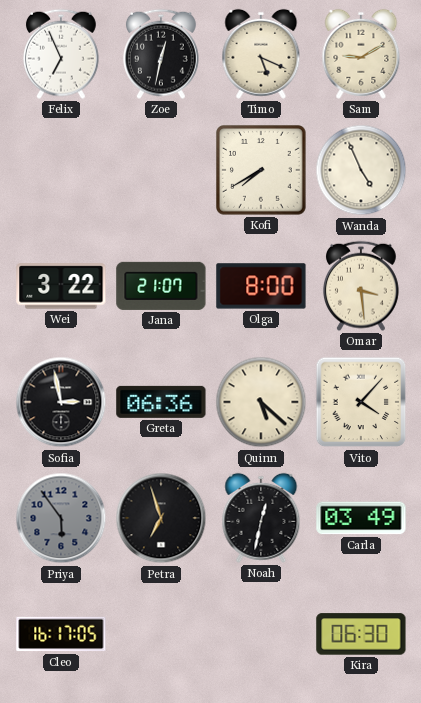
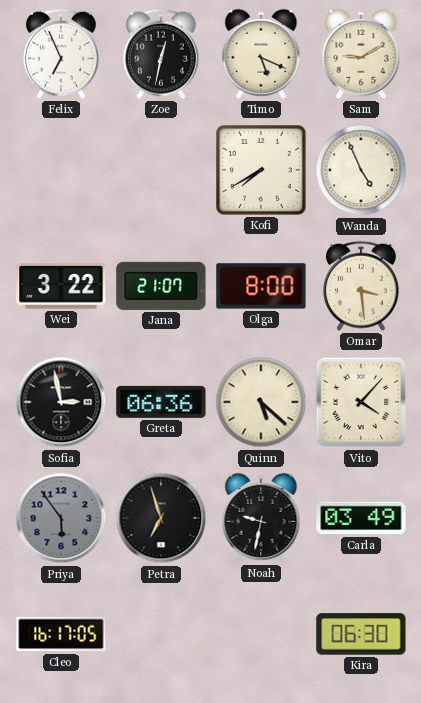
Noah: 12:32 -> 9:32
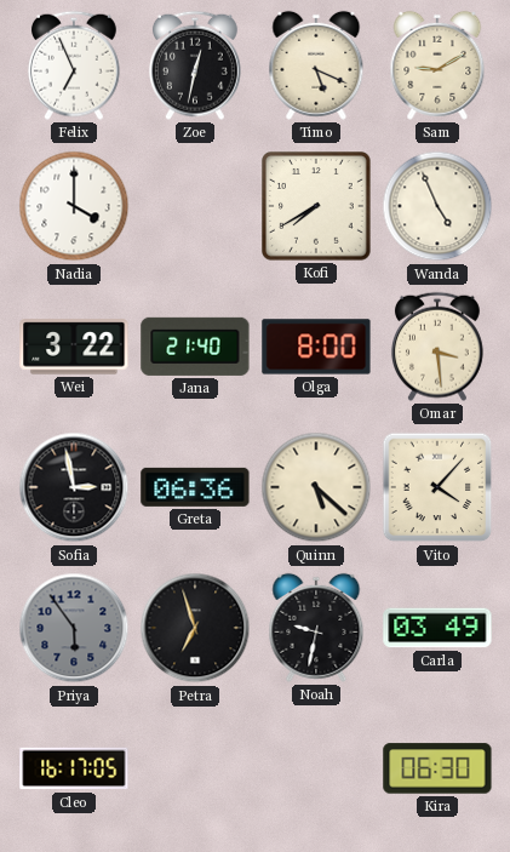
Nadia: none -> 4:00
Jana: 21:07 -> 21:40
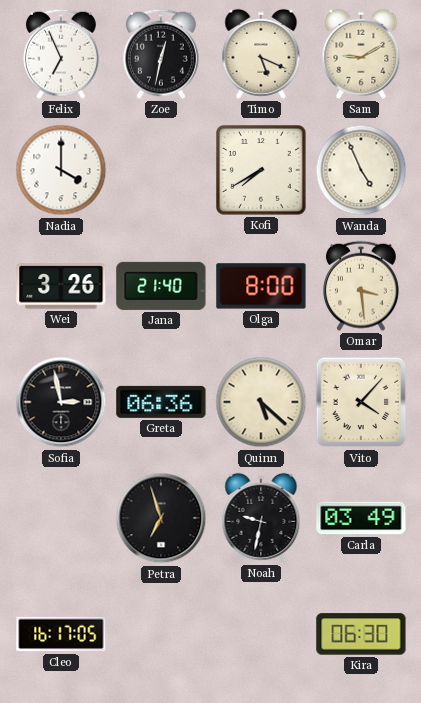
Wei: 3:22 -> 3:26
Priya: 5:54 -> none
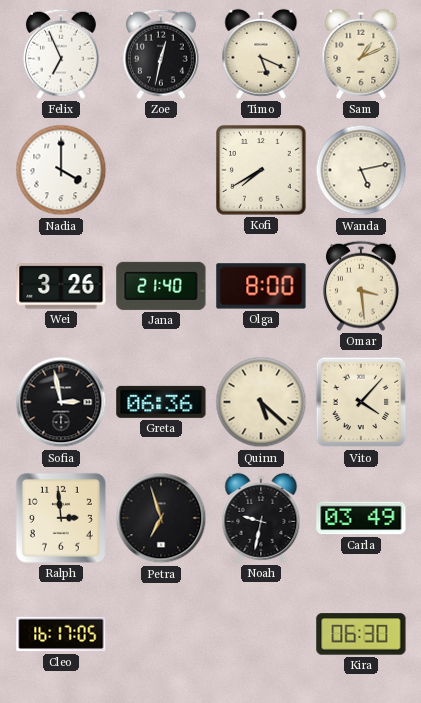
Sam: 9:10 -> 1:11
Wanda: 4:56 -> 5:13
Ralph: none -> 2:59
